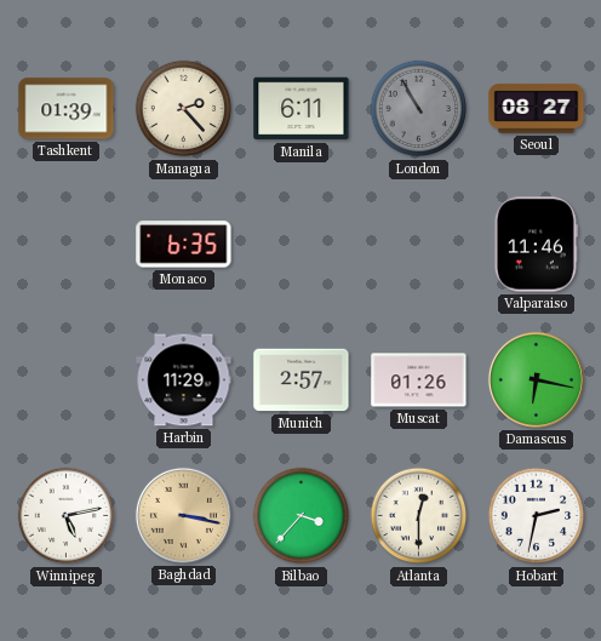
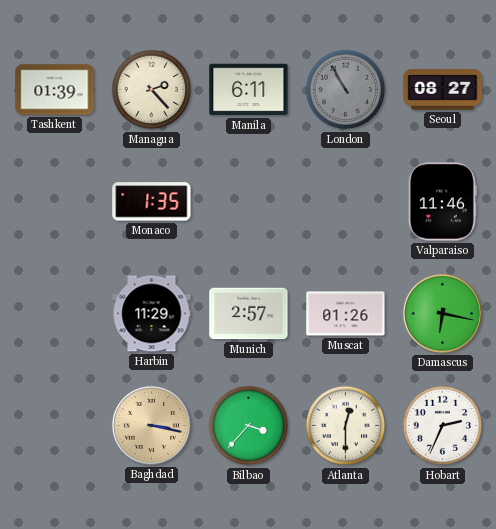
Monaco: 6:35 -> 1:35
Winnipeg: 5:13 -> none
Hobart: 2:32 -> 2:34
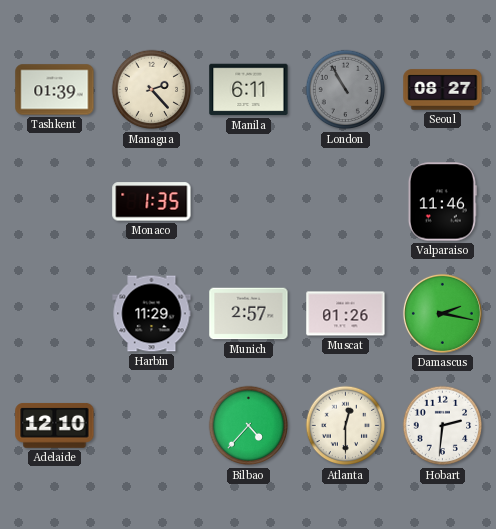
Damascus: 6:17 -> 2:17
Adelaide: none -> 12:10
Baghdad: 3:17 -> none
Bilbao: 3:37 -> 4:37
Hobart: 2:34 -> 2:31
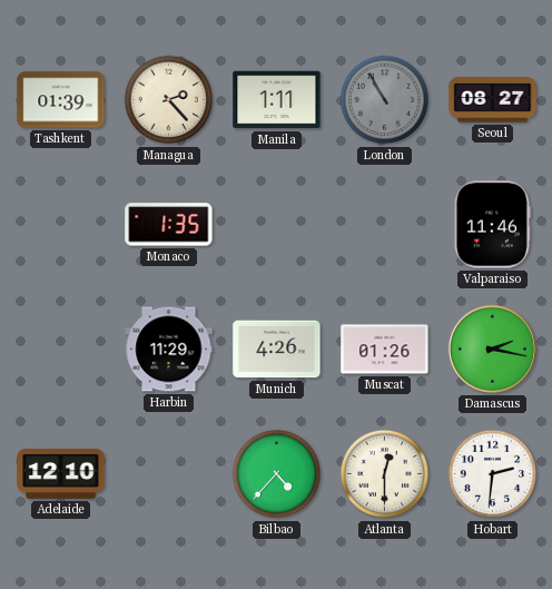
Manila: 6:11 -> 1:11
Munich: 2:57 -> 4:26
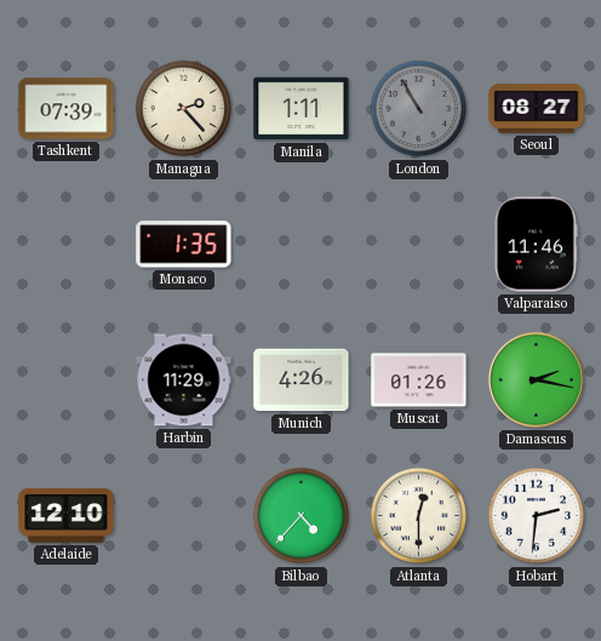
Tashkent: 01:39 -> 07:39
